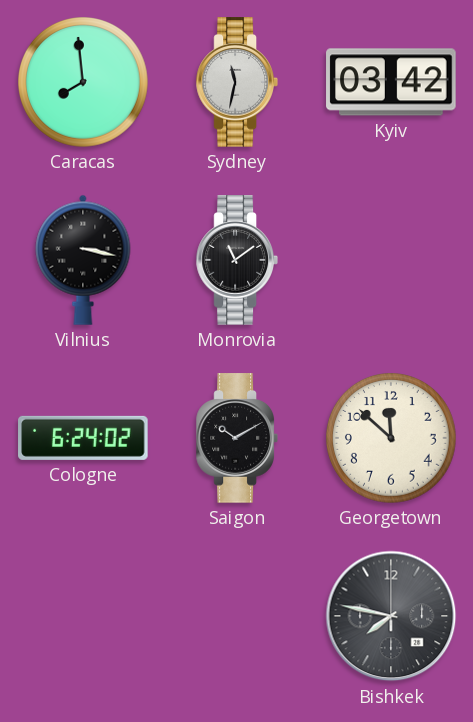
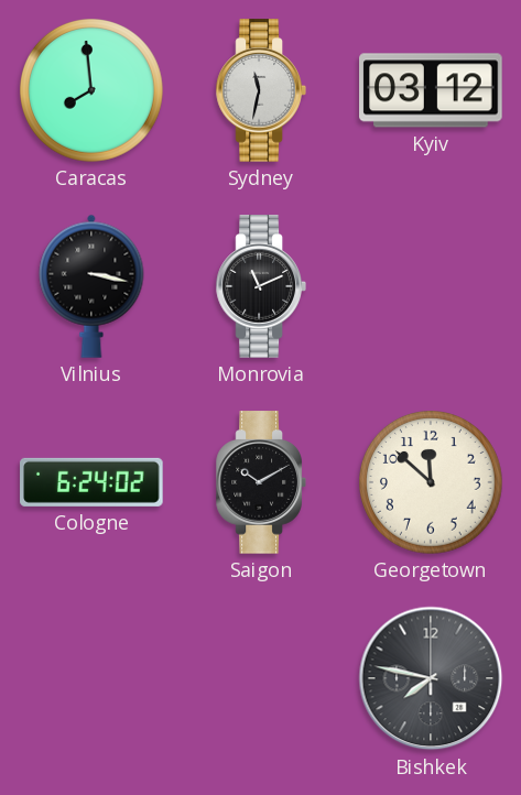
Kyiv: 03:42 -> 03:12
Monrovia: 11:09 -> 11:11
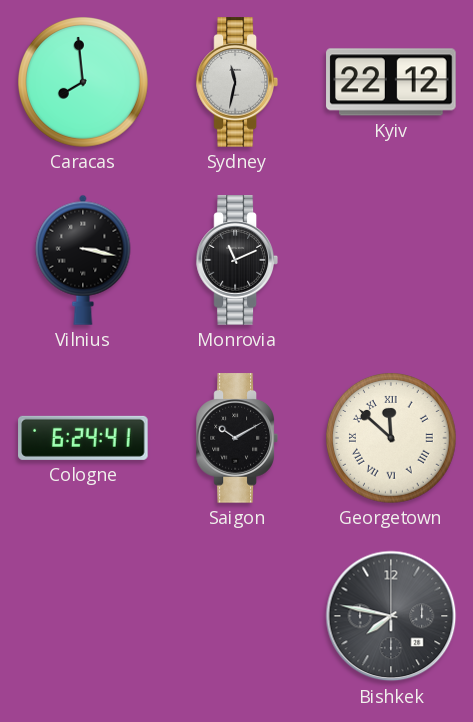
Kyiv: 03:12 -> 22:12
Cologne: 6:24:02 -> 6:24:41
Georgetown numerals: Arabic -> Roman
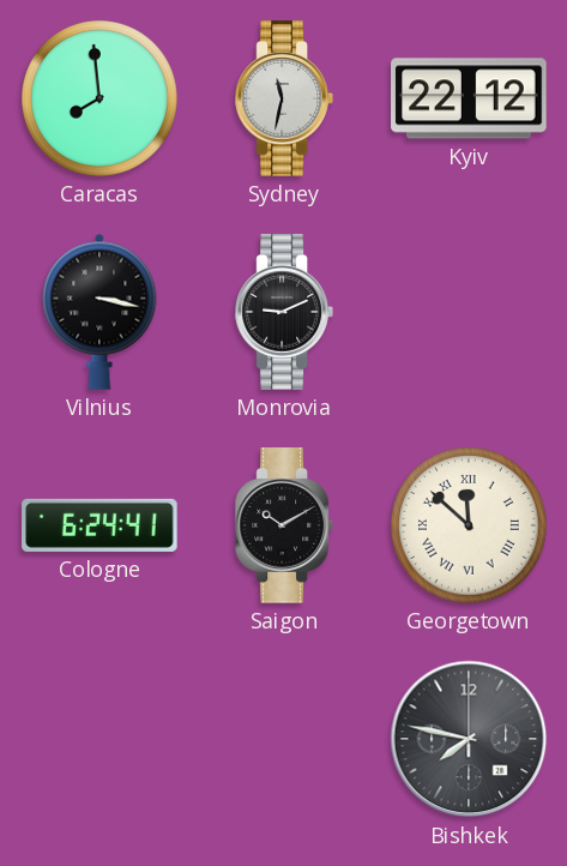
Monrovia: 11:11 -> 9:11
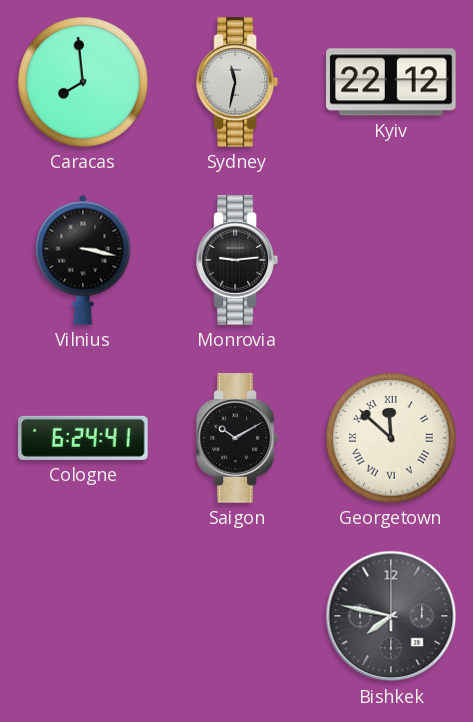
Monrovia: 9:11 -> 9:14
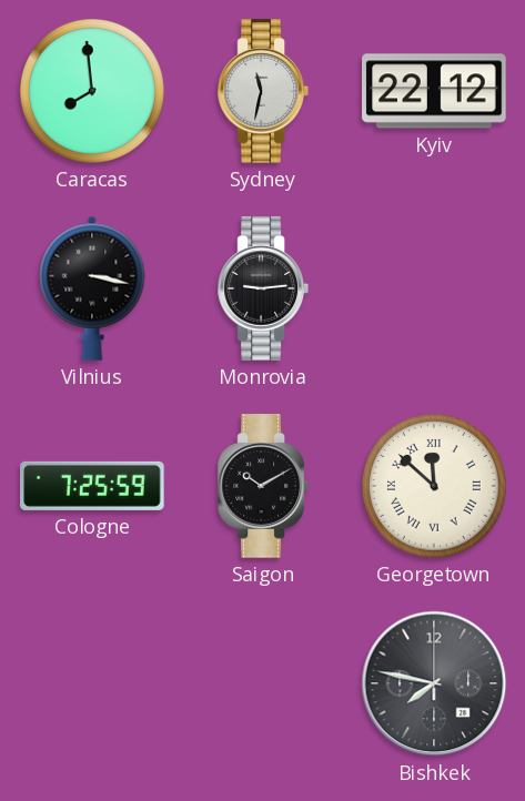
Cologne: 6:24 -> 7:25
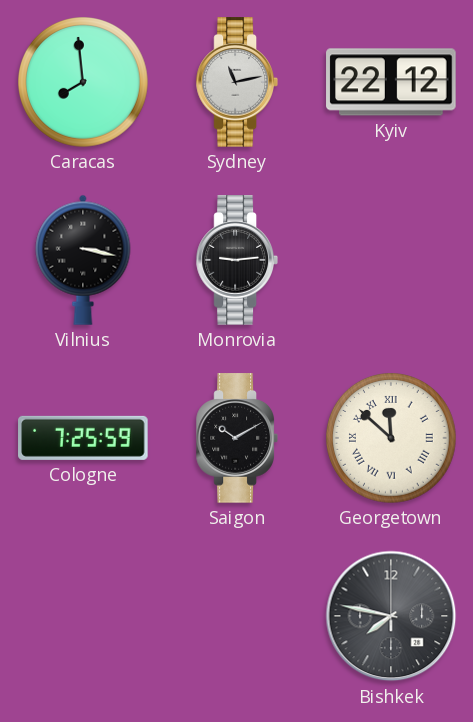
Sydney: 11:32 -> 11:13
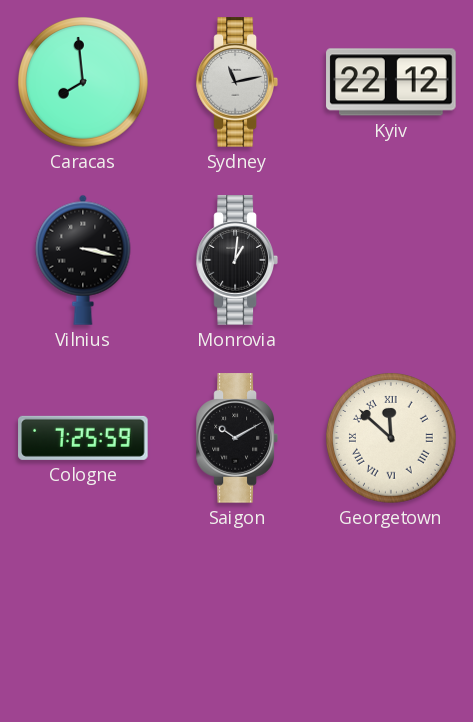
Monrovia: 9:14 -> 1:01
Bishkek: 7:47 -> none
